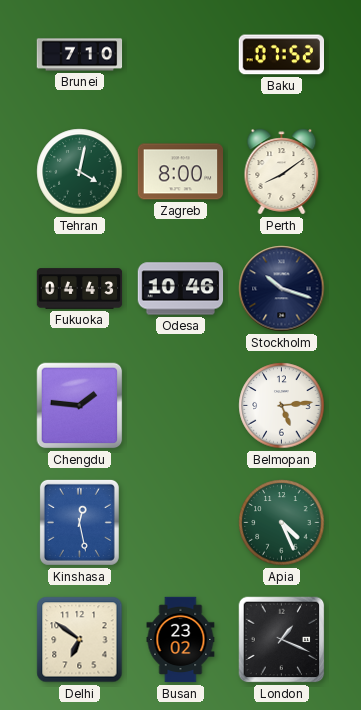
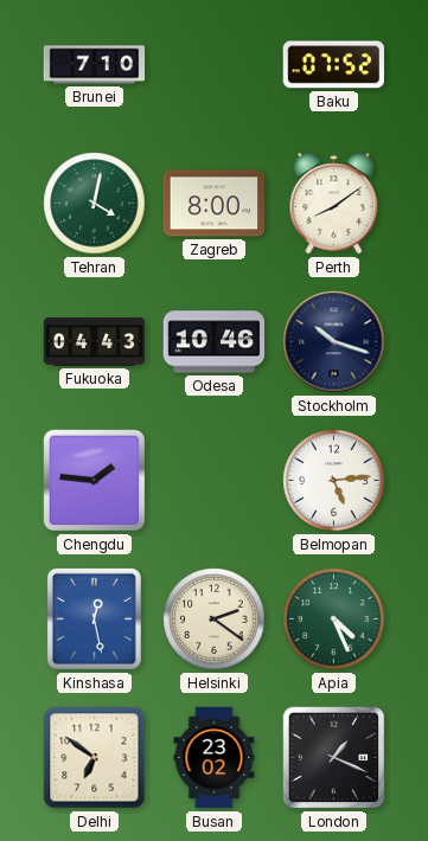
Helsinki: none -> 2:21
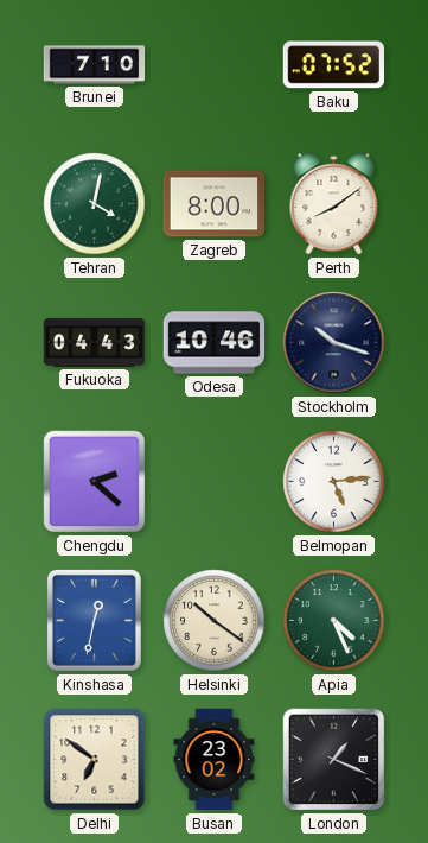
Chengdu: 1:46 -> 2:22
Kinshasa: 12:28 -> 12:32
Helsinki: 2:21 -> 10:21
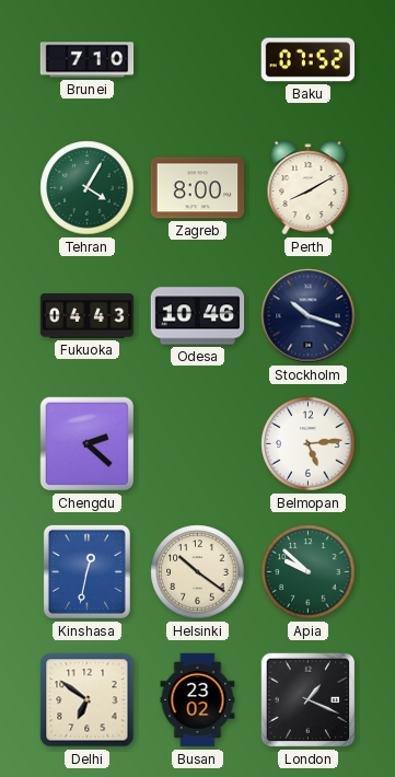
Tehran: 4:02 -> 4:05
Perth: 8:09 -> 8:10
Apia: 4:26 -> 9:52
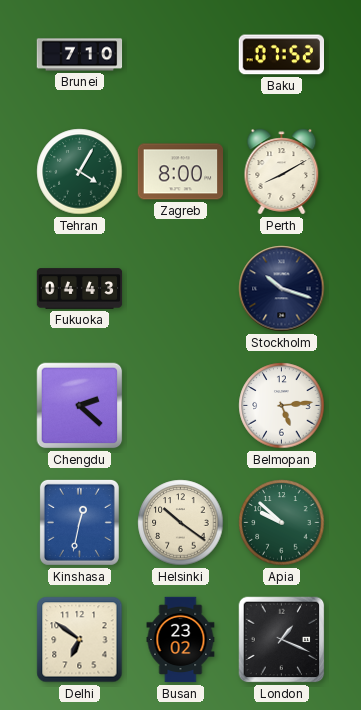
Odesa: 10:46 -> none
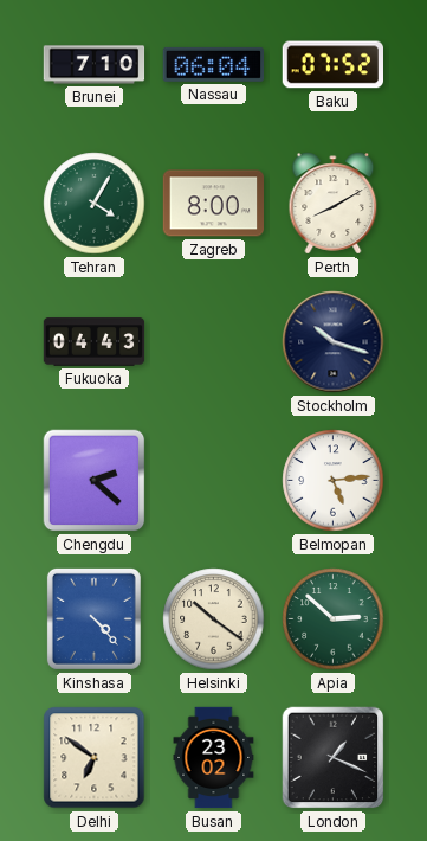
Nassau: none -> 06:04
Kinshasa: 12:32 -> 4:23
Apia: 9:52 -> 2:52
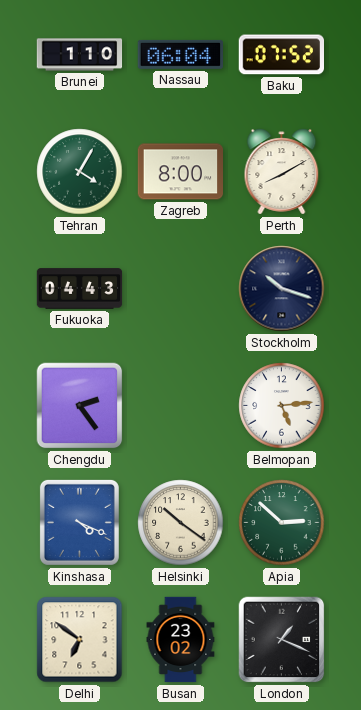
Brunei: 7:10 -> 1:10
Chengdu: 2:22 -> 2:24
Kinshasa: 4:23 -> 4:19
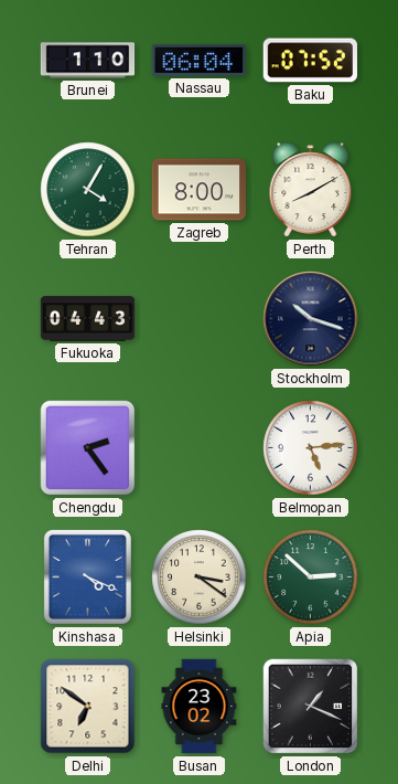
Helsinki: 10:21 -> 3:21
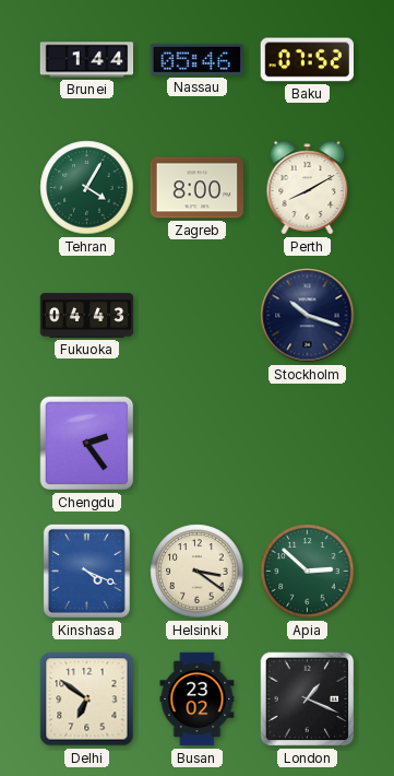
Brunei: 1:10 -> 1:44
Nassau: 06:04 -> 05:46
Belmopan: 5:14 -> none
